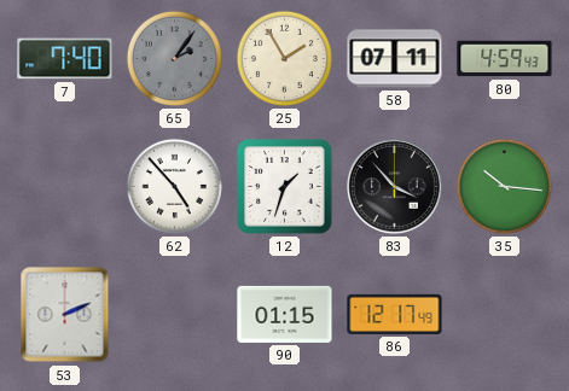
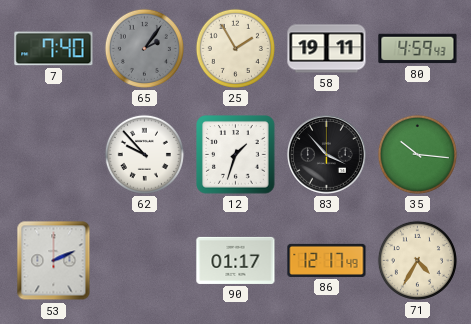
58: 07:11 -> 19:11
62: 4:53 -> 9:53
90: 01:15 -> 01:17
71: none -> 4:35
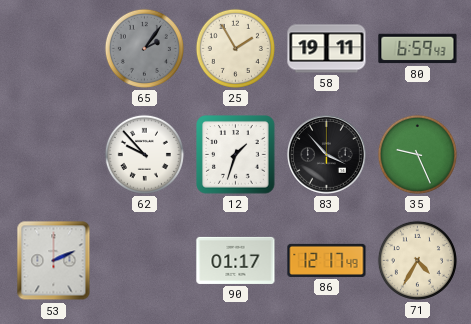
7: 7:40 -> none
80: 4:59 -> 6:59
35: 10:16 -> 9:26
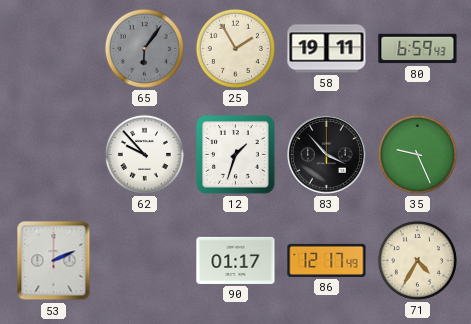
65: 2:06 -> 6:06
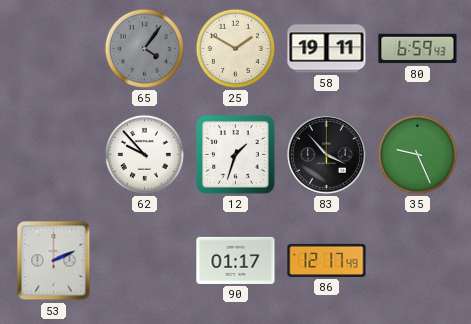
65: 6:06 -> 4:06
25: 1:55 -> 1:50
71: 4:35 -> none
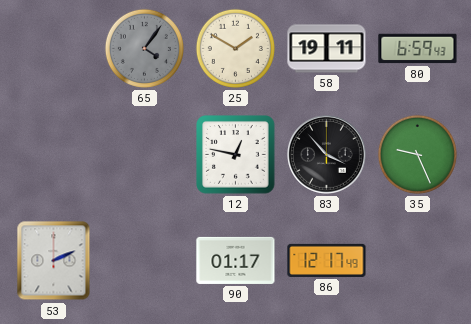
62: 9:53 -> none
12: 1:33 -> 12:47
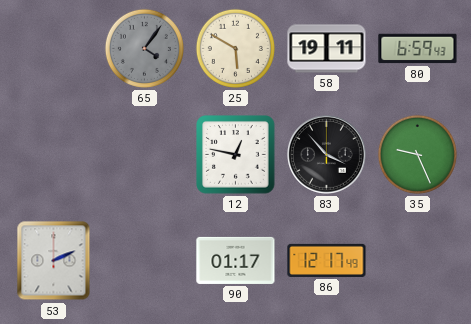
25: 1:50 -> 5:50
